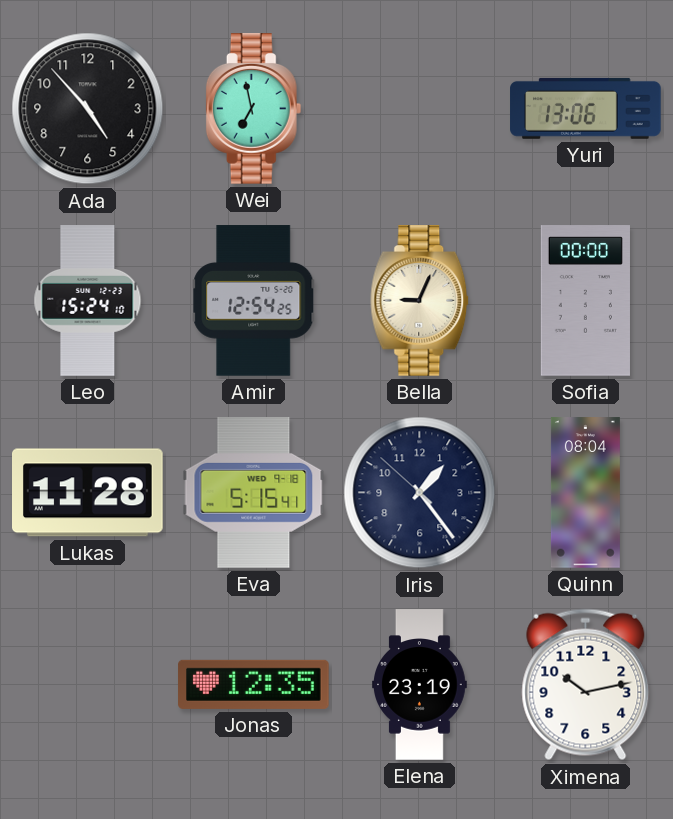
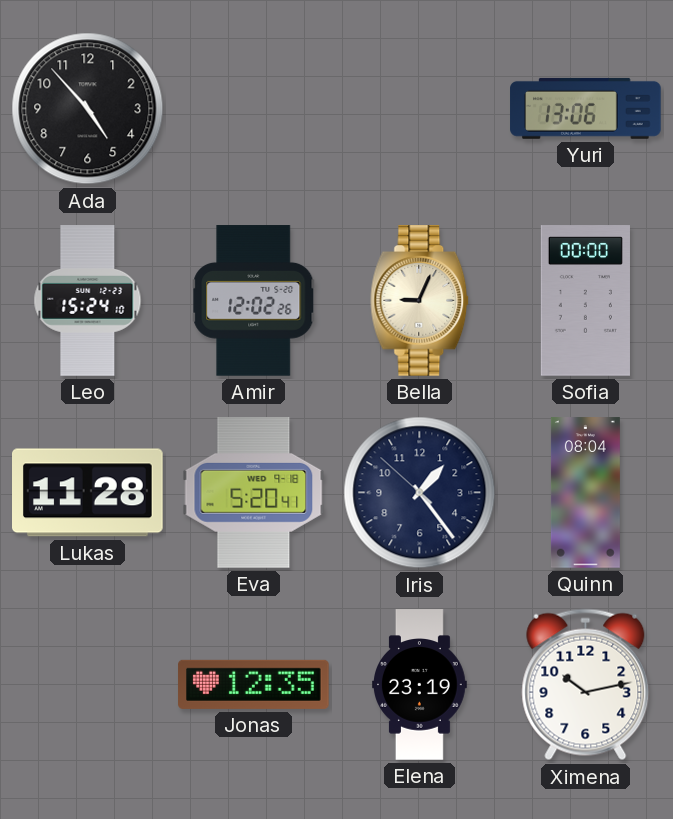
Wei: 6:58 -> none
Amir: 12:54 -> 12:02
Eva: 5:15 -> 5:20
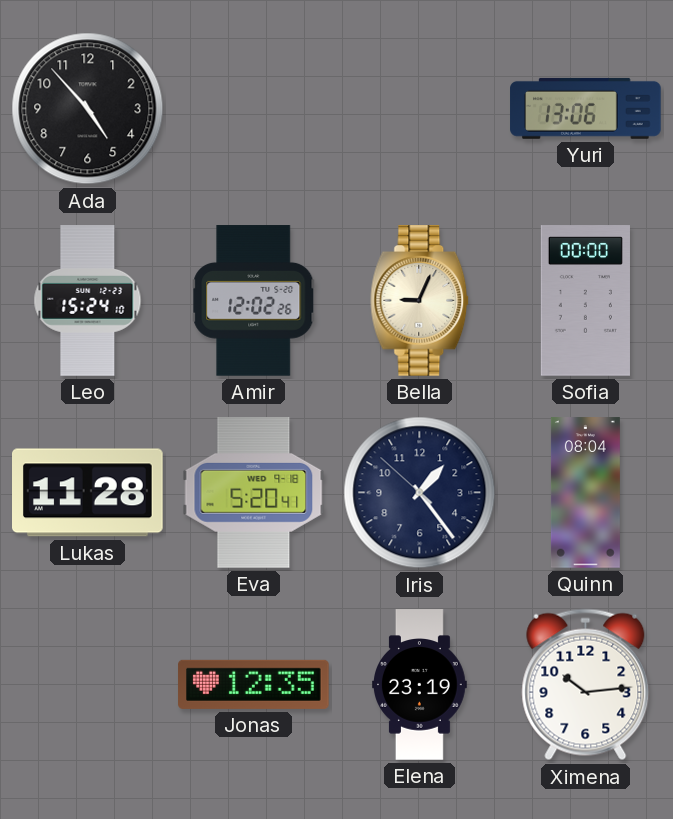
Ximena: 10:13 -> 10:14
